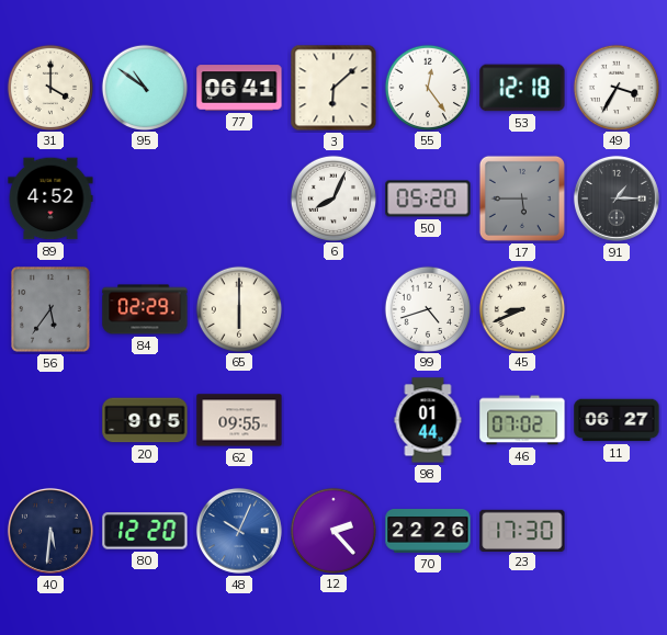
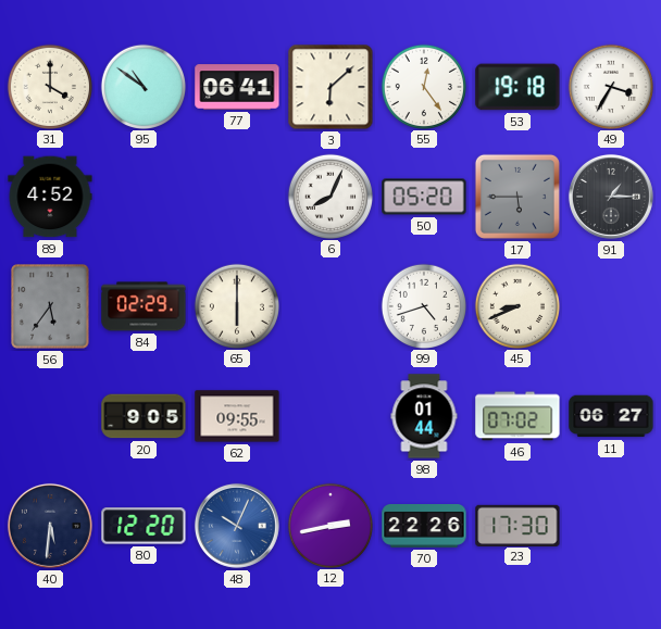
53: 12:18 -> 19:18
12: 2:23 -> 2:43
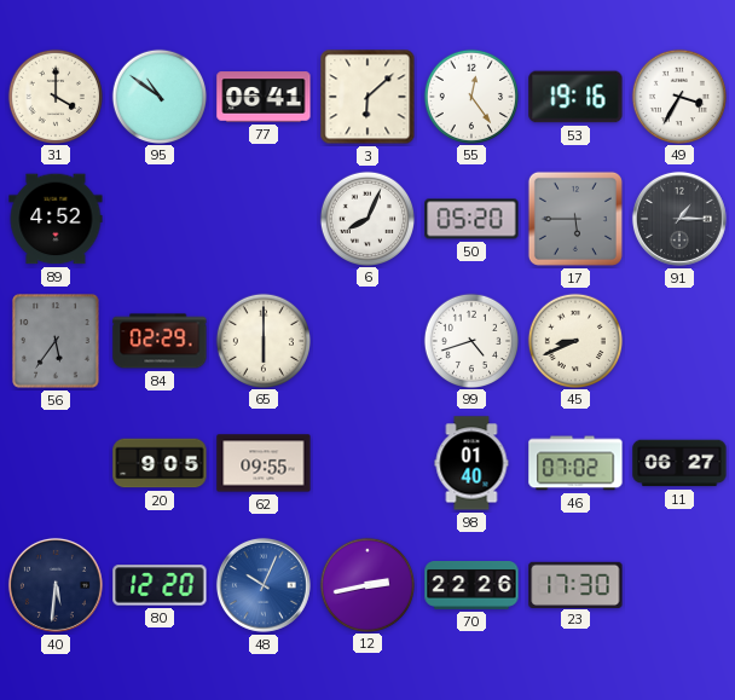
53: 19:18 -> 19:16
98: 01:44 -> 01:40
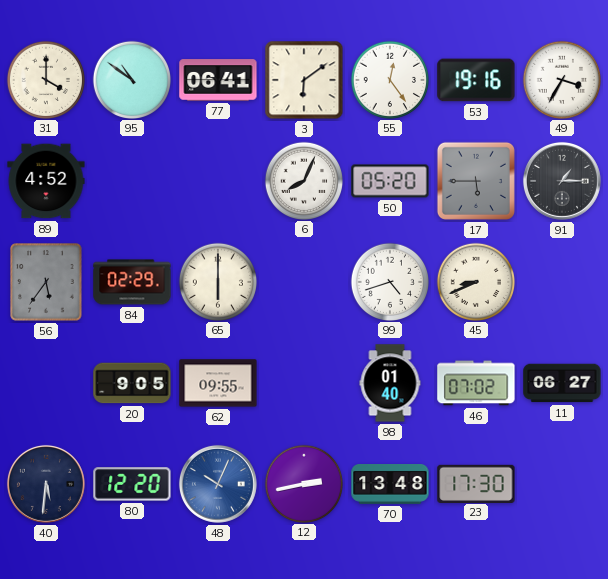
3: 6:08 -> 6:09
70: 22:26 -> 13:48
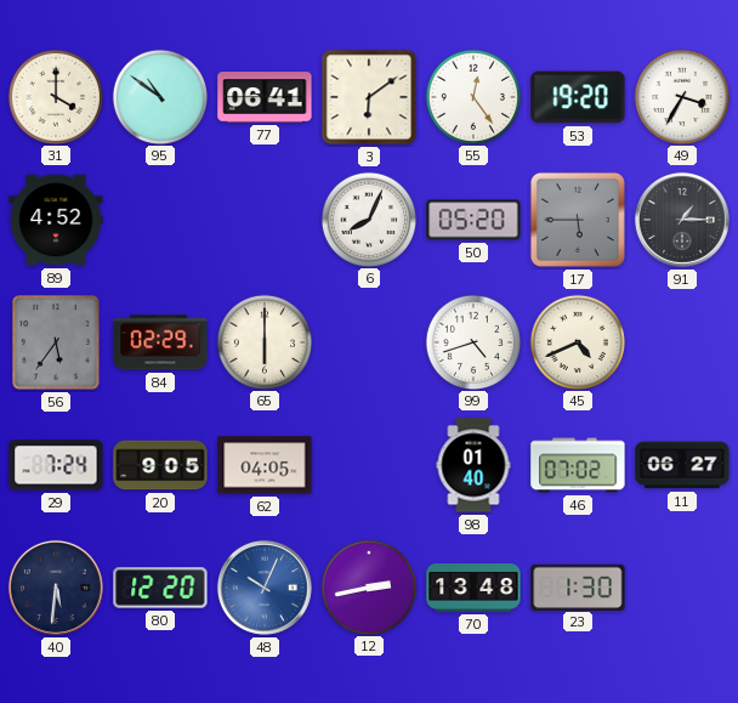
53: 19:16 -> 19:20
45: 8:41 -> 4:41
29: none -> 7:24
62: 09:55 -> 04:05
23: 17:30 -> 1:30
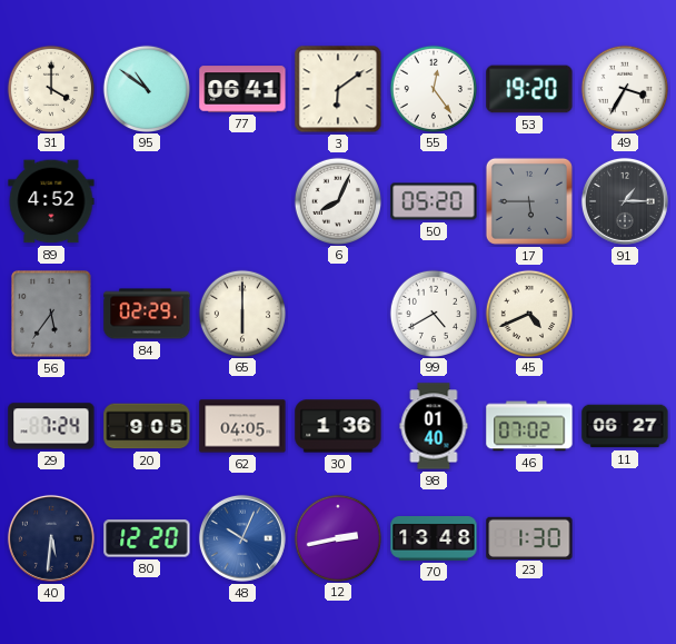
99: 4:42 -> 4:40
30: none -> 1:36
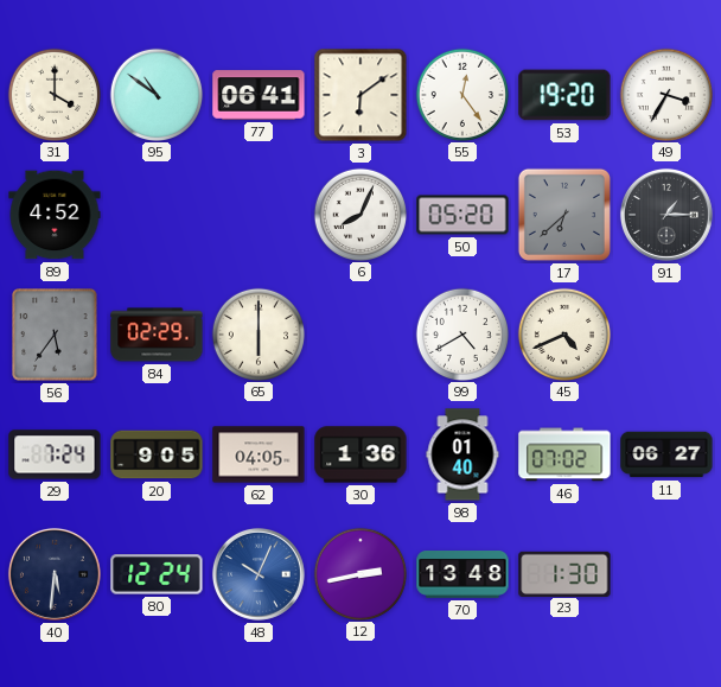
17: 5:45 -> 6:38
80: 12:20 -> 12:24
